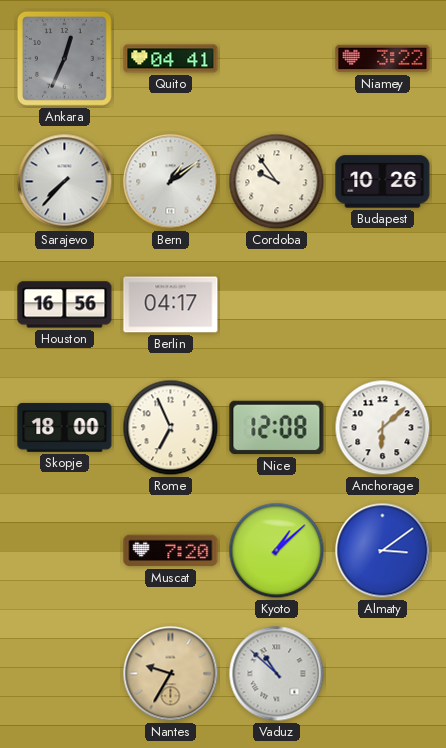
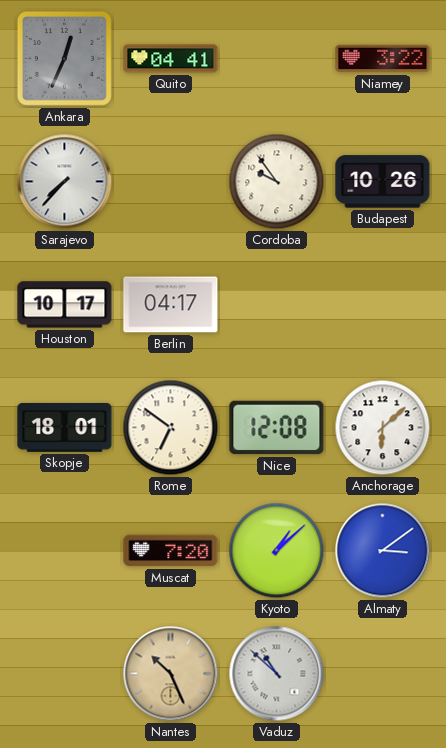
Bern: 1:09 -> none
Houston: 16:56 -> 10:17
Skopje: 18:00 -> 18:01
Rome: 6:56 -> 6:51
Nantes: 9:35 -> 10:26
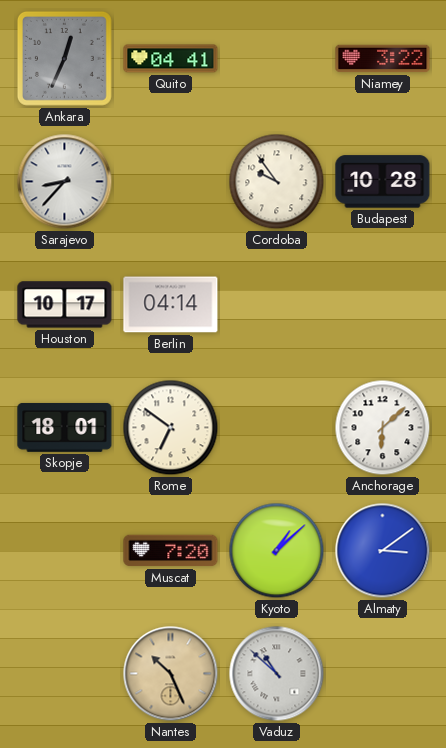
Sarajevo: 7:37 -> 8:37
Budapest: 10:26 -> 10:28
Berlin: 04:17 -> 04:14
Nice: 12:08 -> none
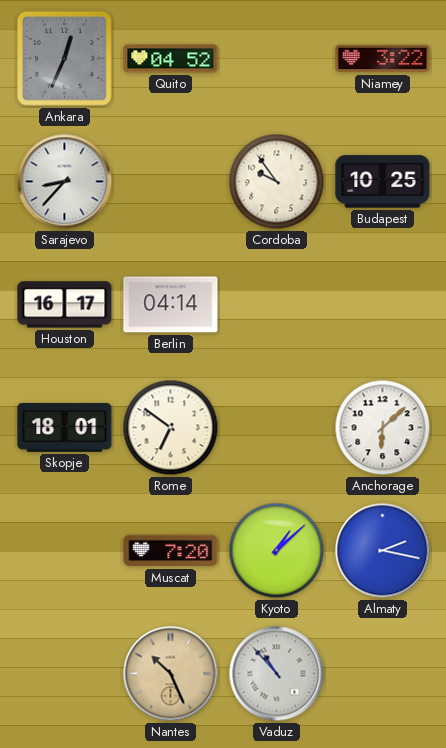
Quito: 04:41 -> 04:52
Budapest: 10:28 -> 10:25
Houston: 10:17 -> 16:17
Almaty: 3:09 -> 2:17
Vaduz: 10:52 -> 10:53
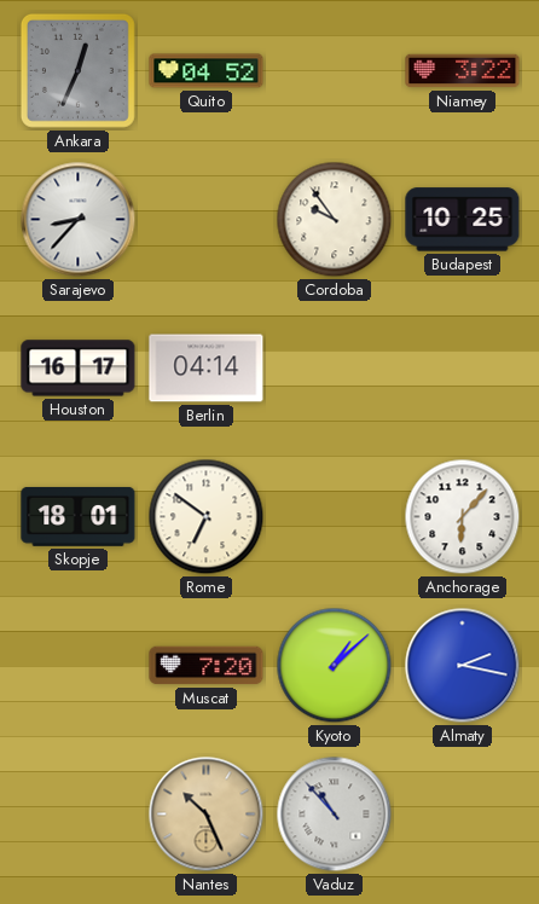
Anchorage: 6:08 -> 6:07
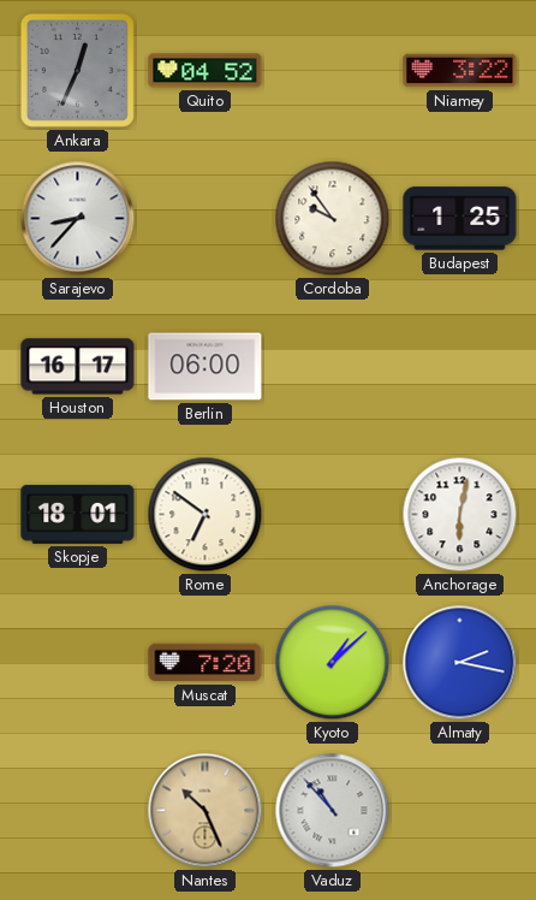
Budapest: 10:25 -> 1:25
Berlin: 04:14 -> 06:00
Anchorage: 6:07 -> 6:02
